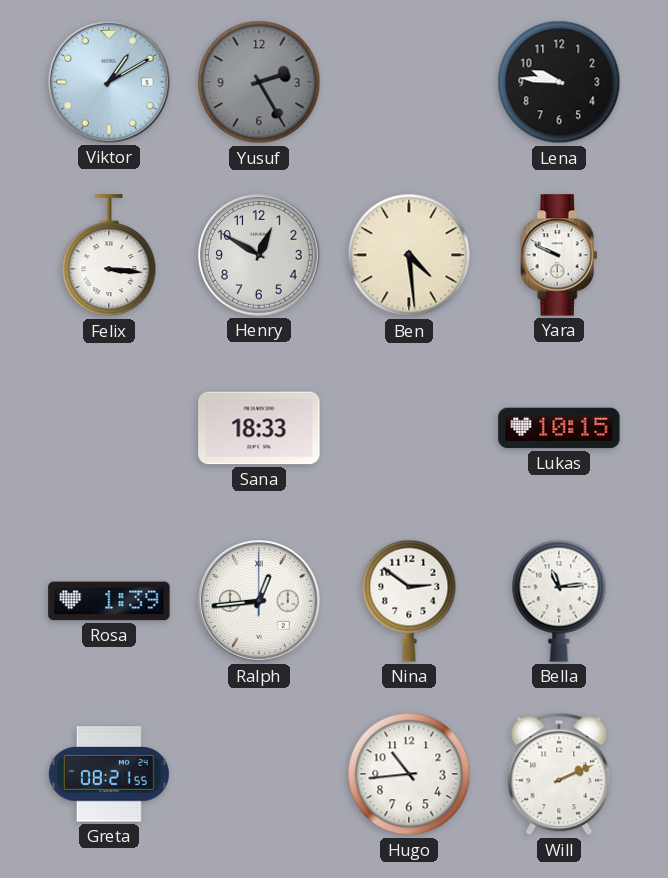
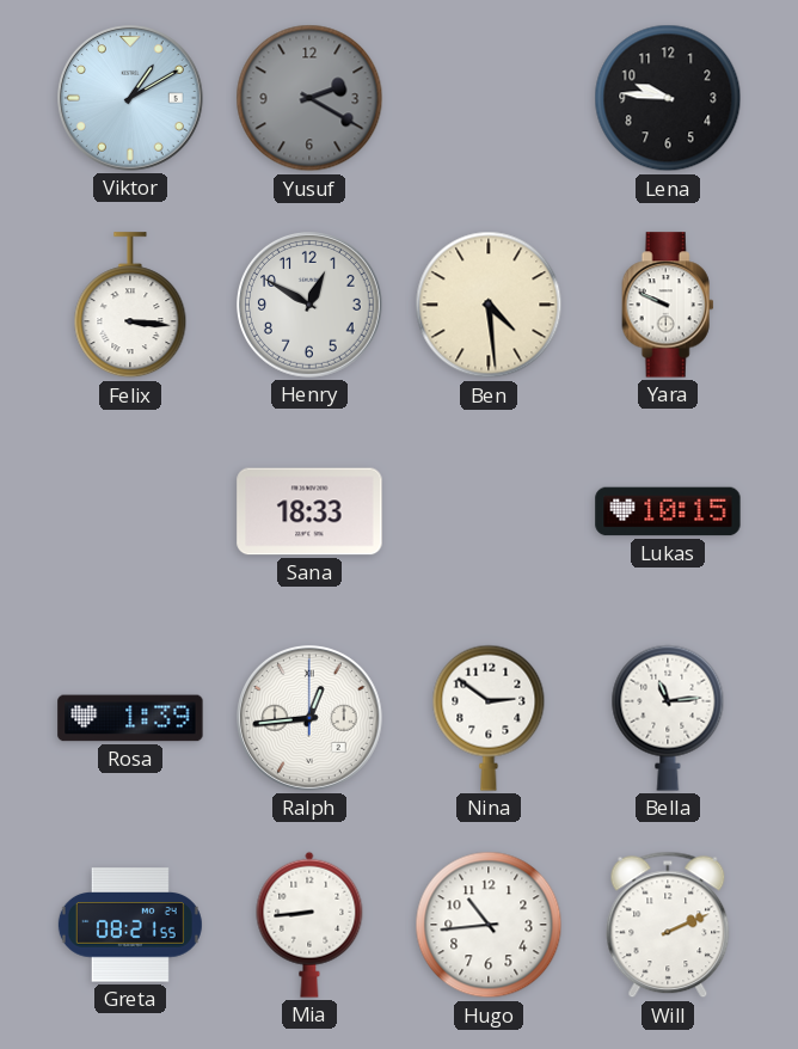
Yusuf: 2:25 -> 2:20
Mia: none -> 8:44
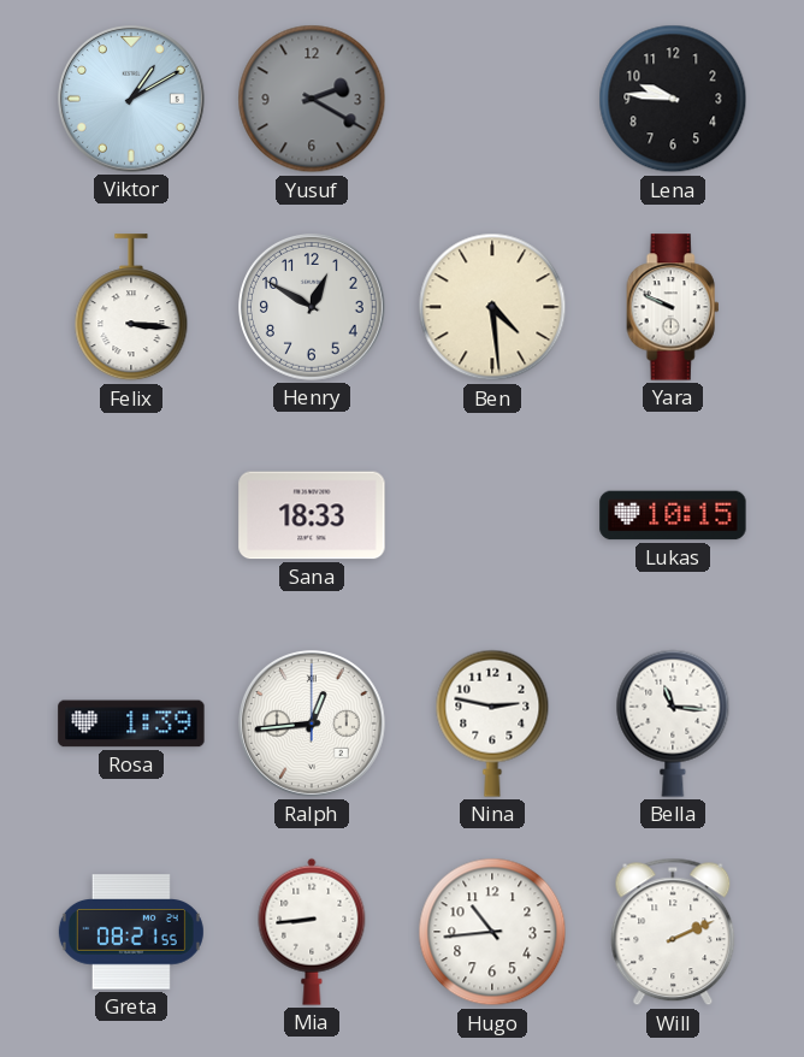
Nina: 2:51 -> 2:47
Bella: 11:14 -> 11:16
